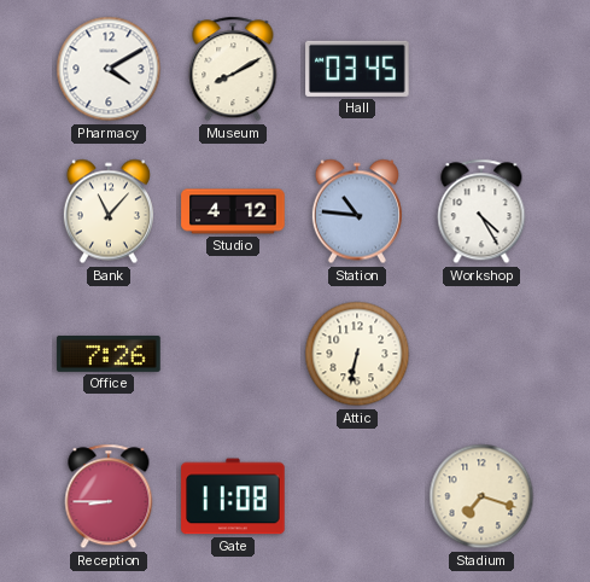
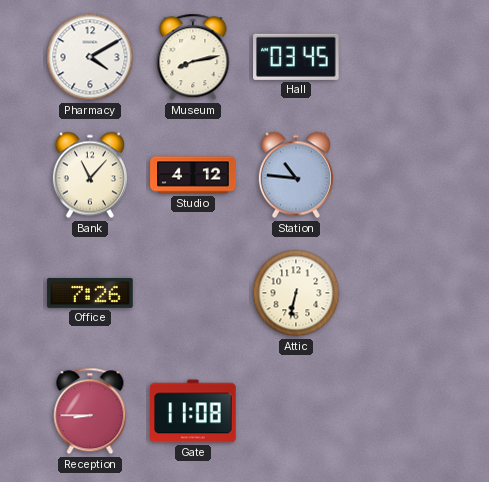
Museum: 8:10 -> 8:13
Workshop: 4:25 -> none
Stadium: 7:18 -> none
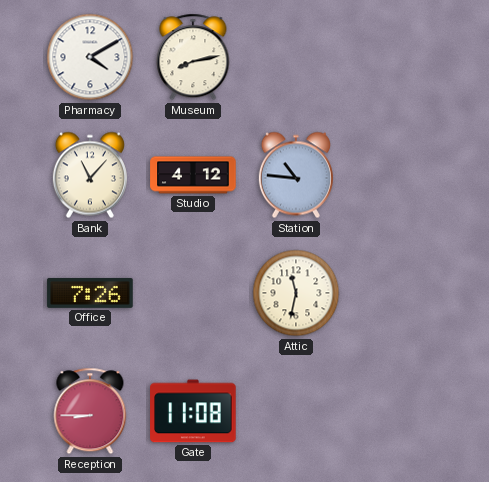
Hall: 03:45 -> none
Attic: 6:32 -> 11:32
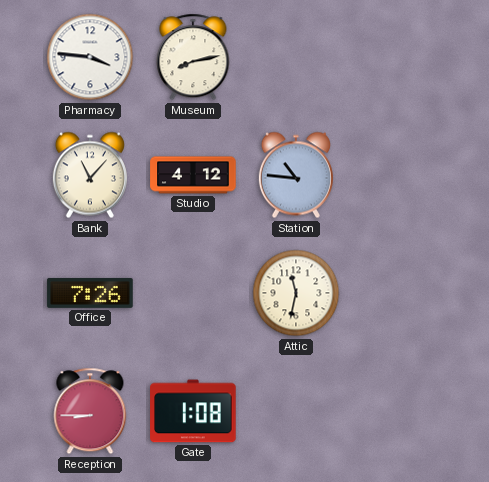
Pharmacy: 4:10 -> 3:46
Gate: 11:08 -> 1:08
